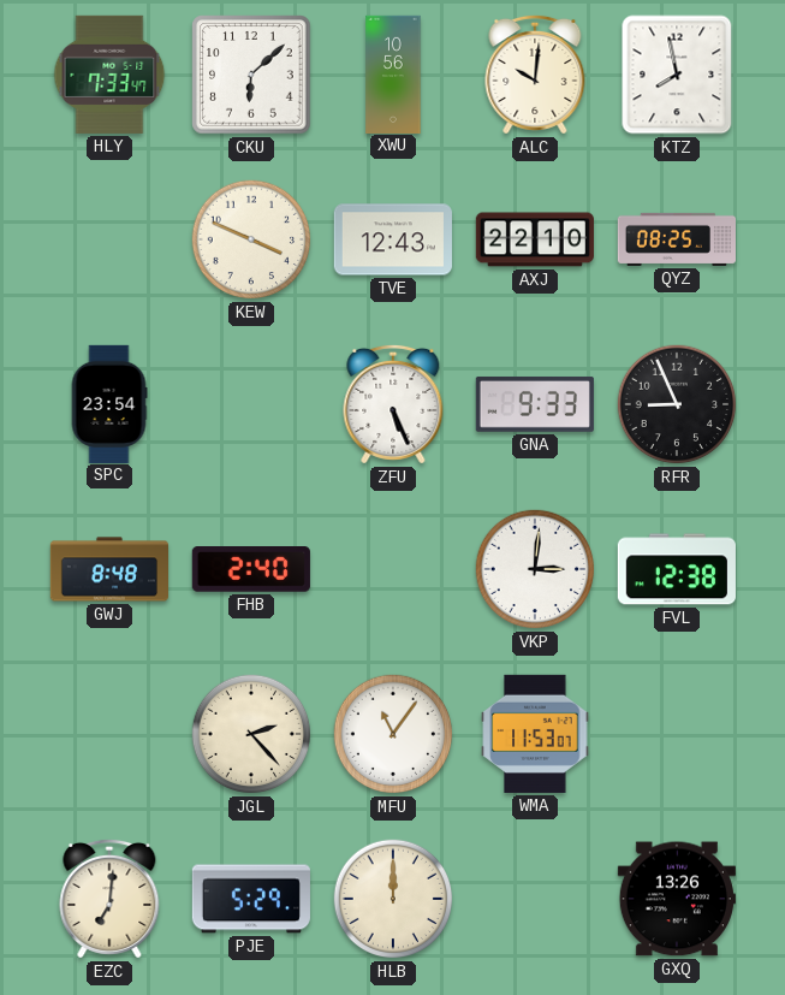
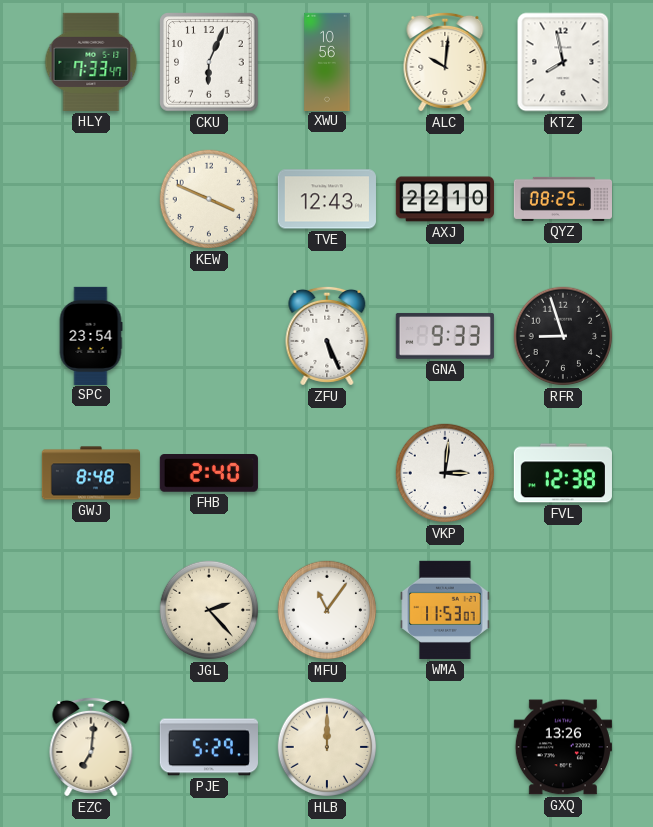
CKU: 6:08 -> 6:04
RFR: 8:56 -> 8:57
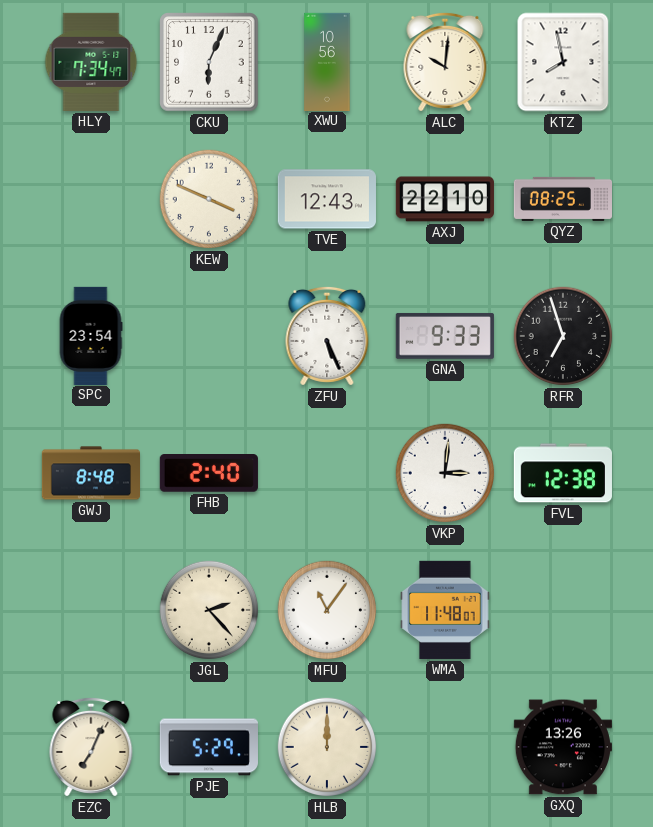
HLY: 7:33 -> 7:34
RFR: 8:57 -> 6:57
WMA: 11:53 -> 11:48
EZC: 7:01 -> 7:04
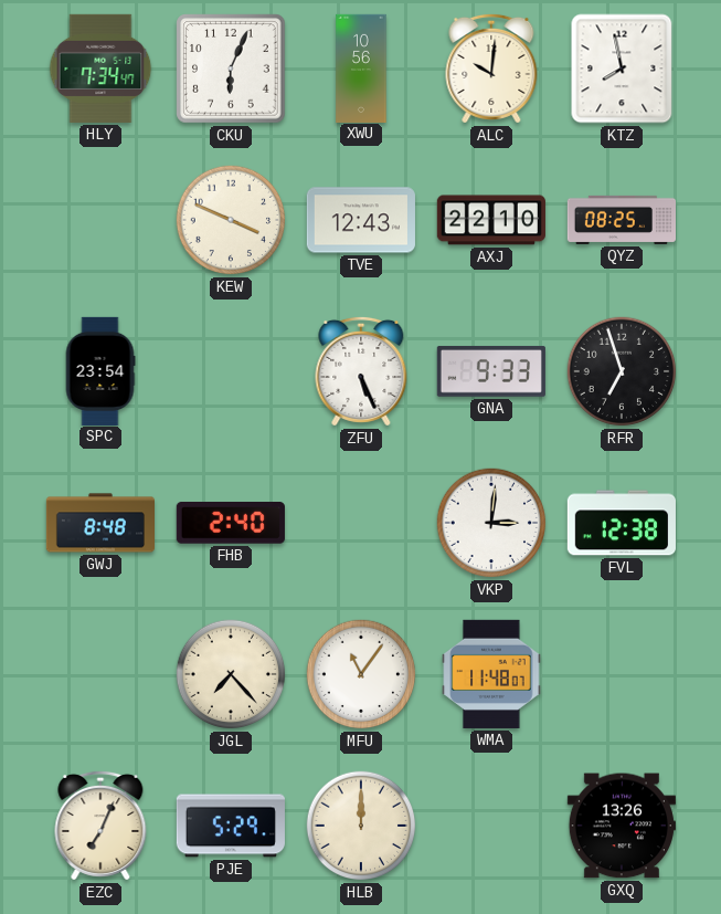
JGL: 2:23 -> 7:23
